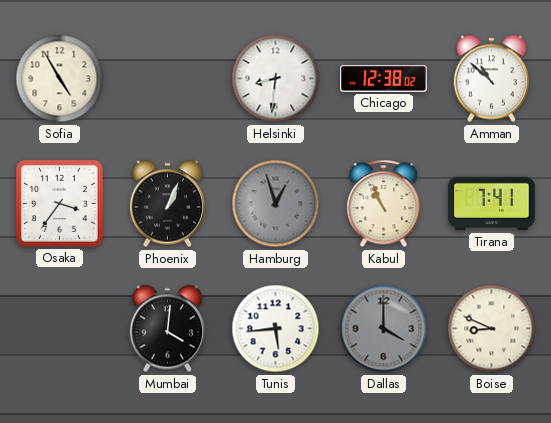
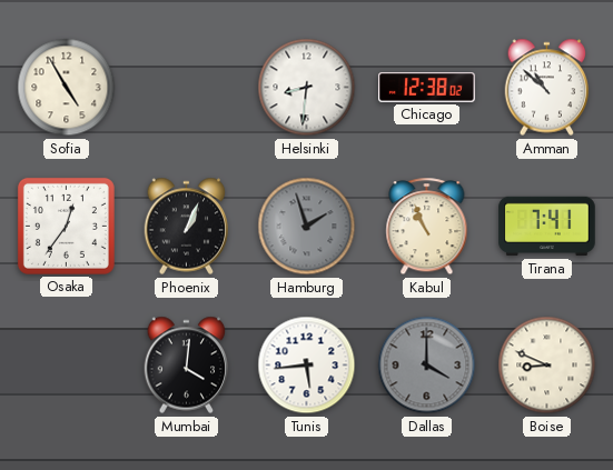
Osaka: 3:36 -> 12:36
Hamburg: 12:57 -> 1:57
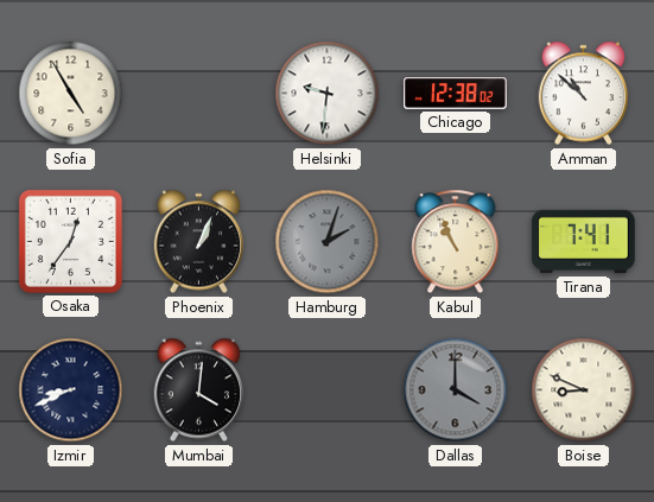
Helsinki: 8:31 -> 9:31
Hamburg: 1:57 -> 2:03
Izmir: none -> 8:41
Tunis: 5:44 -> none
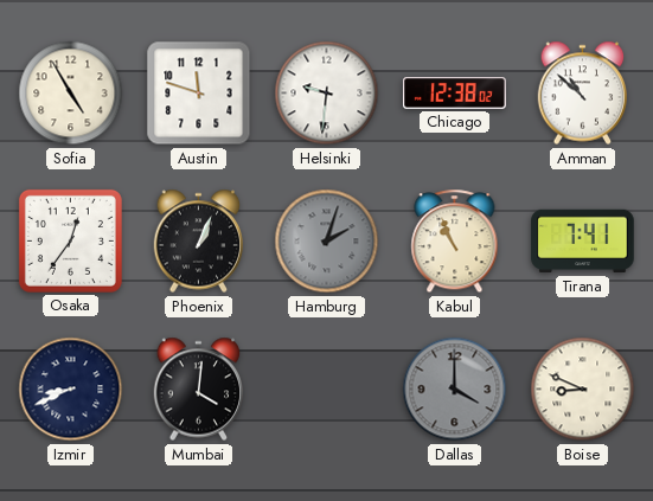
Austin: none -> 11:48
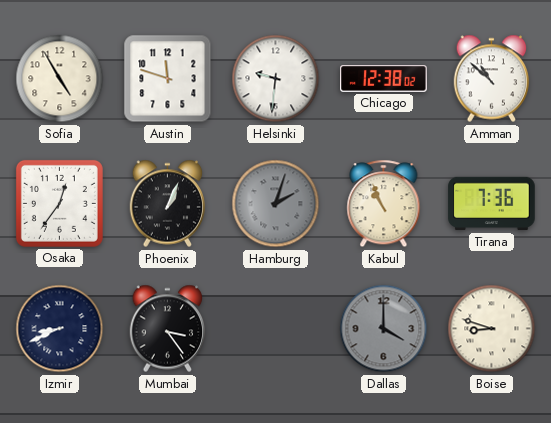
Tirana: 7:41 -> 7:36
Mumbai: 4:01 -> 3:24
Boise: 8:49 -> 8:48
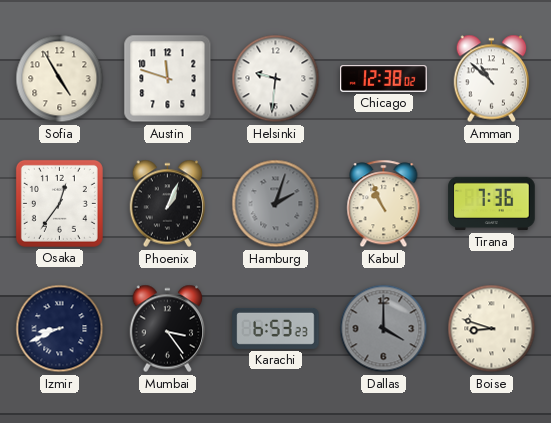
Karachi: none -> 6:53
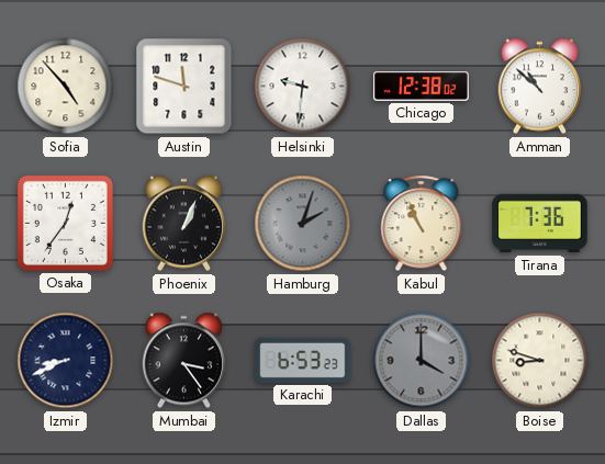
Sofia: 4:55 -> 4:53
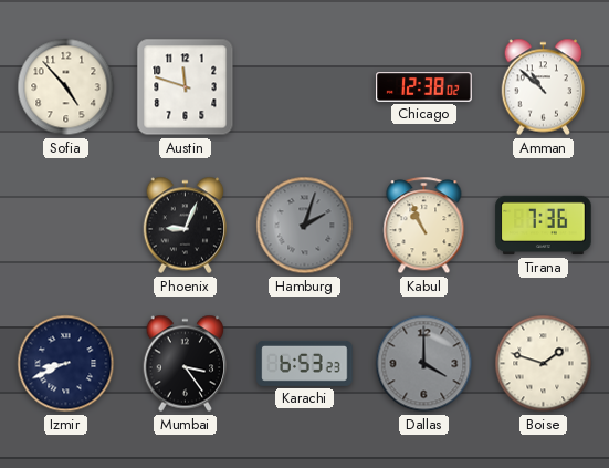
Helsinki: 9:31 -> none
Osaka: 12:36 -> none
Phoenix: 1:04 -> 9:04
Boise: 8:48 -> 1:48
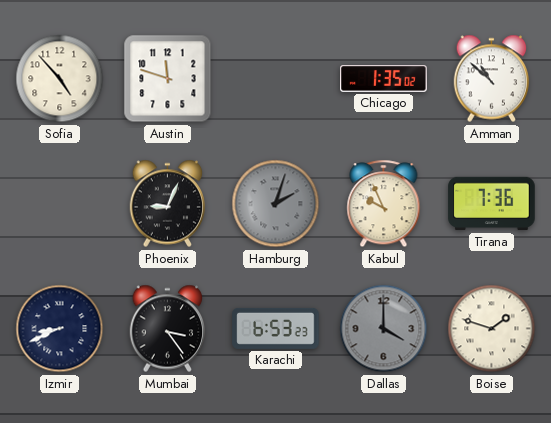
Chicago: 12:38 -> 1:35
Kabul: 10:56 -> 9:56
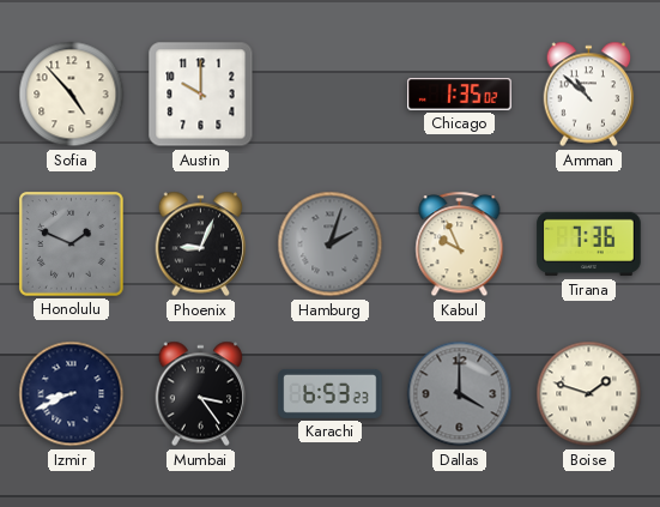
Austin: 11:48 -> 10:00
Honolulu: none -> 1:49
